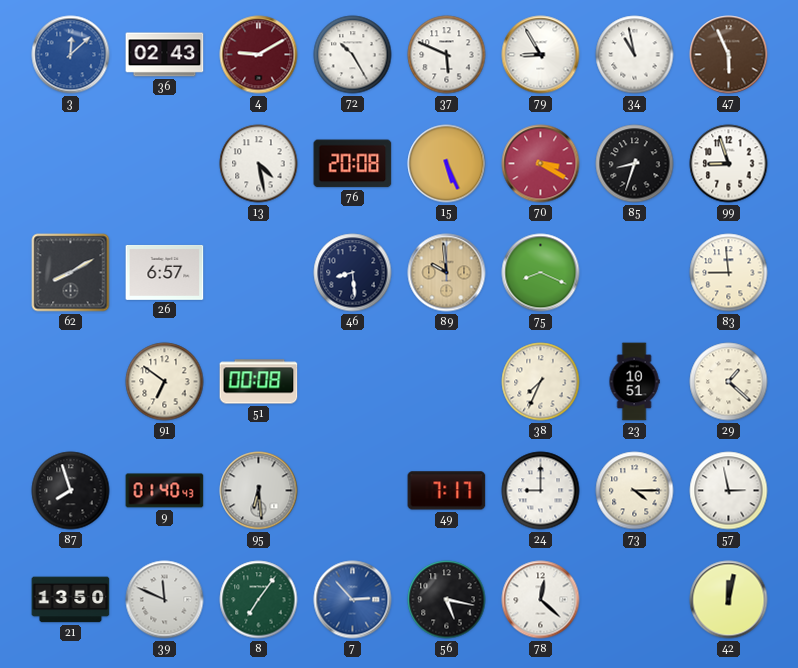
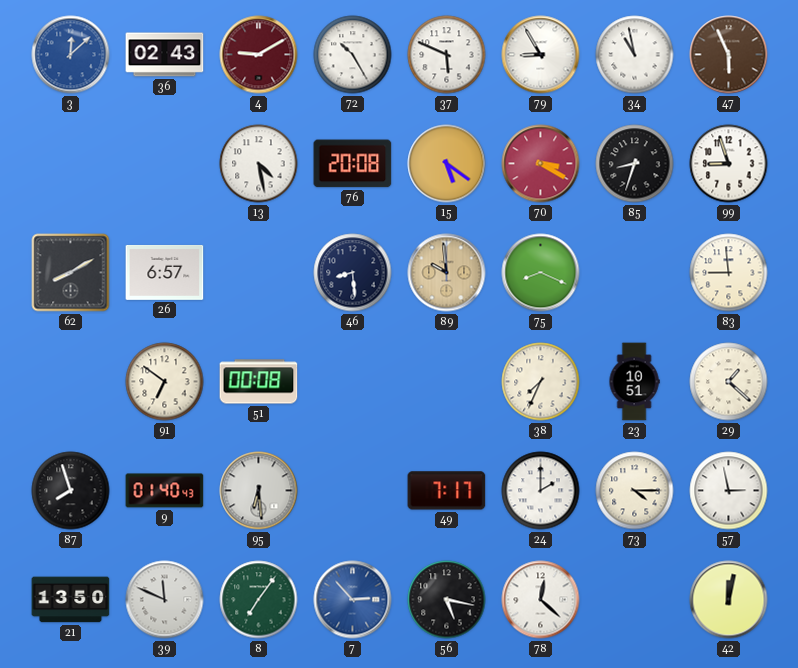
15: 5:26 -> 5:21
24: 9:00 -> 2:00
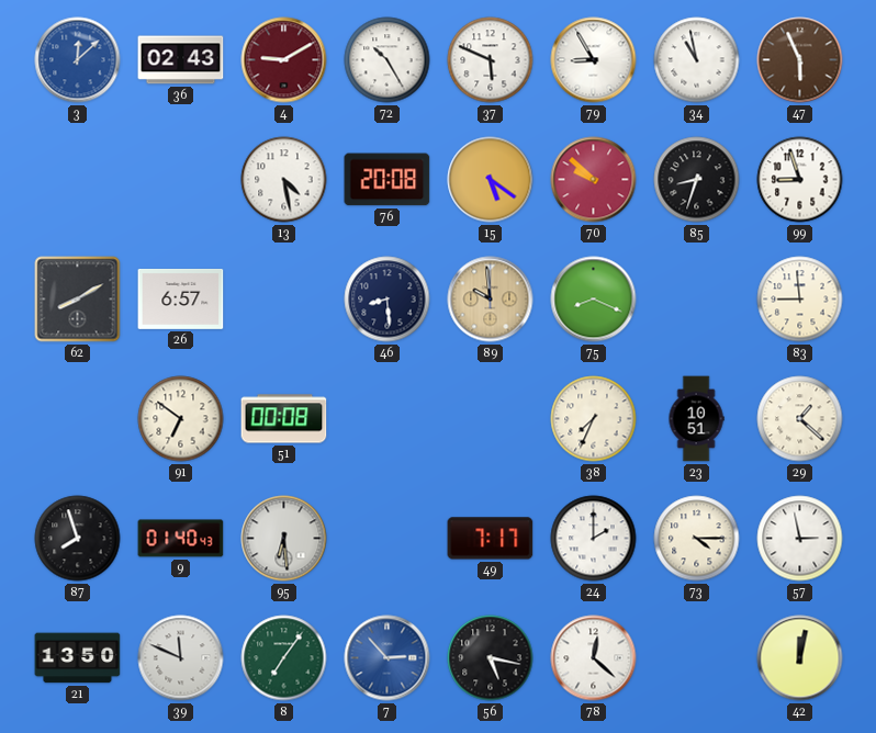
70: 3:20 -> 9:52
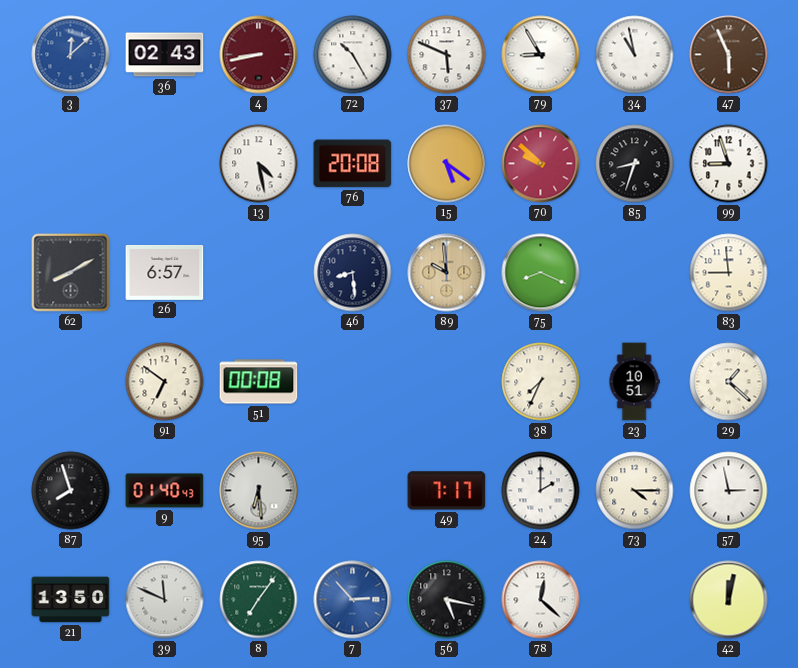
4: 9:10 -> 8:43
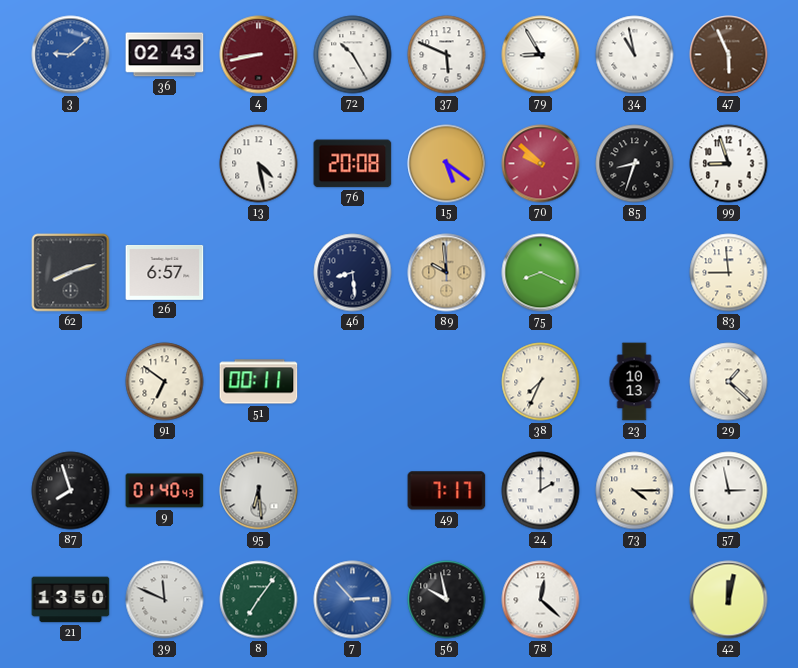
3: 12:08 -> 9:08
62: 8:10 -> 8:12
51: 00:08 -> 00:11
23: 10:51 -> 10:13
56: 5:17 -> 9:58
